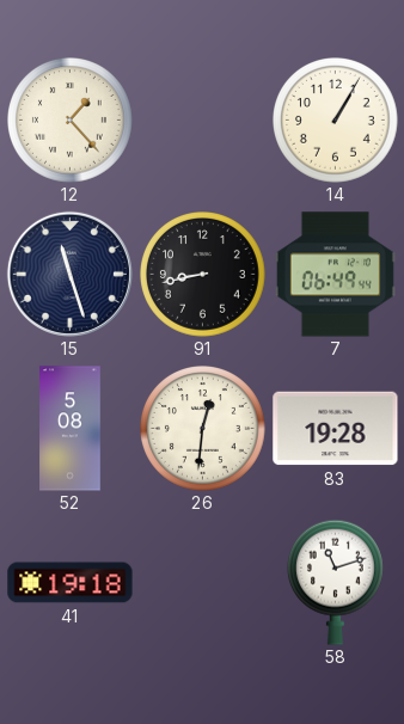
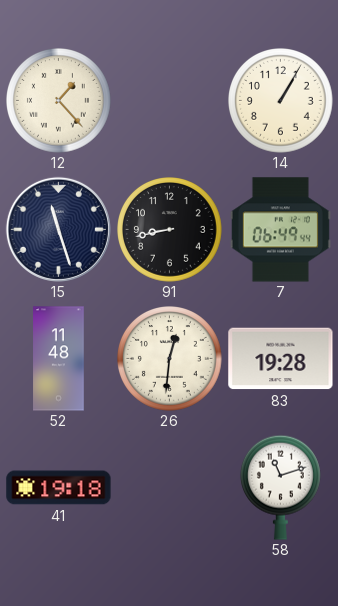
52: 5:08 -> 11:48
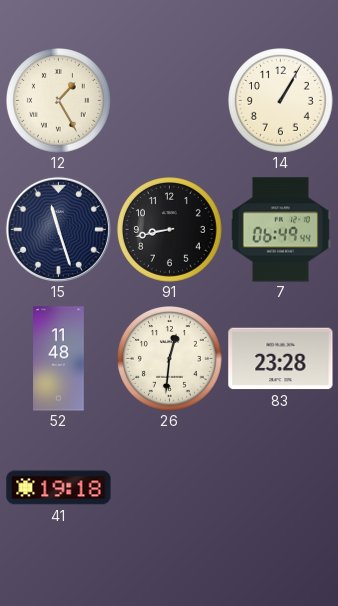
12: 1:23 -> 1:25
83: 19:28 -> 23:28
58: 11:12 -> none
